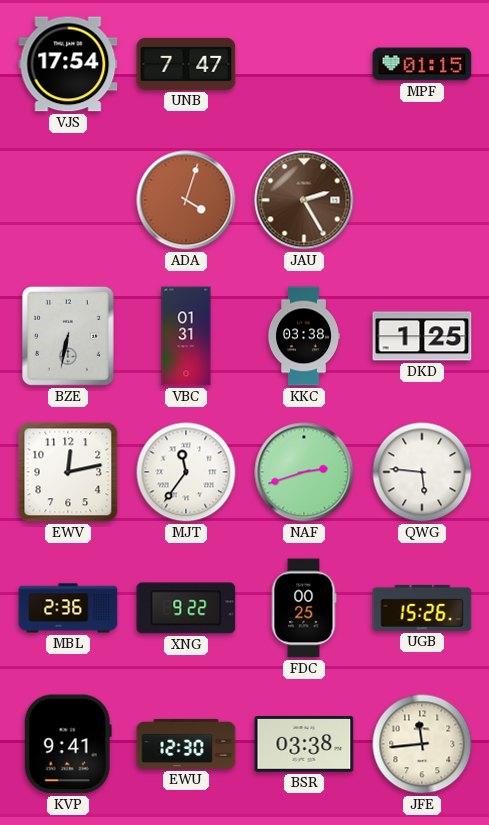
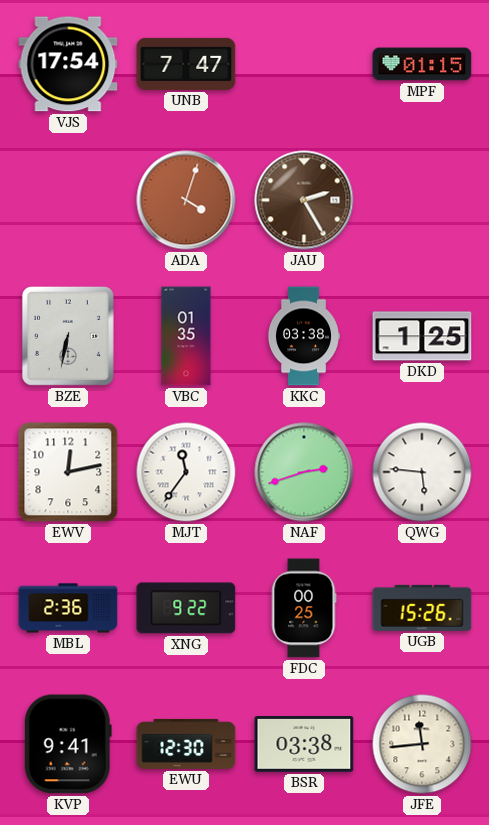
VBC: 01:31 -> 01:35
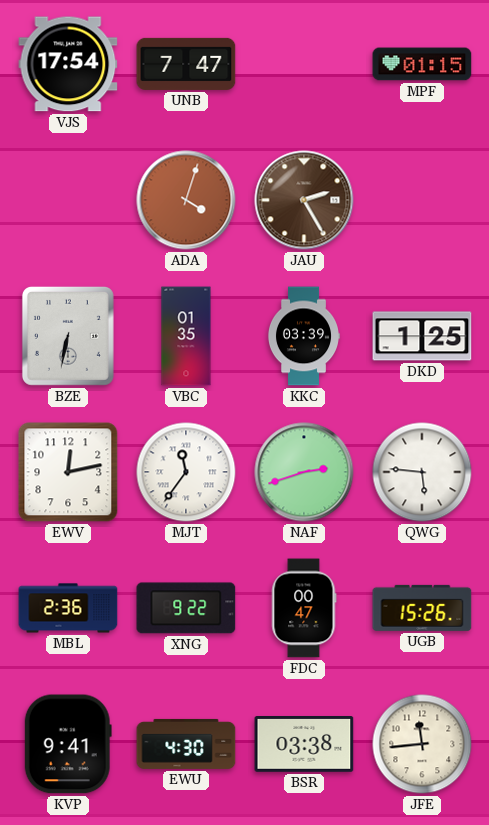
KKC: 03:38 -> 03:39
FDC: 00:25 -> 00:47
EWU: 12:30 -> 4:30
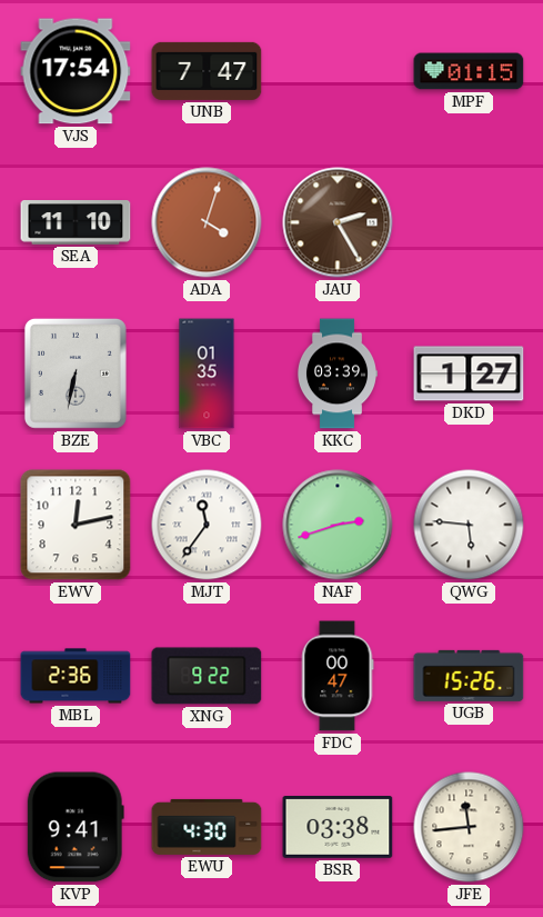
SEA: none -> 11:10
DKD: 1:25 -> 1:27
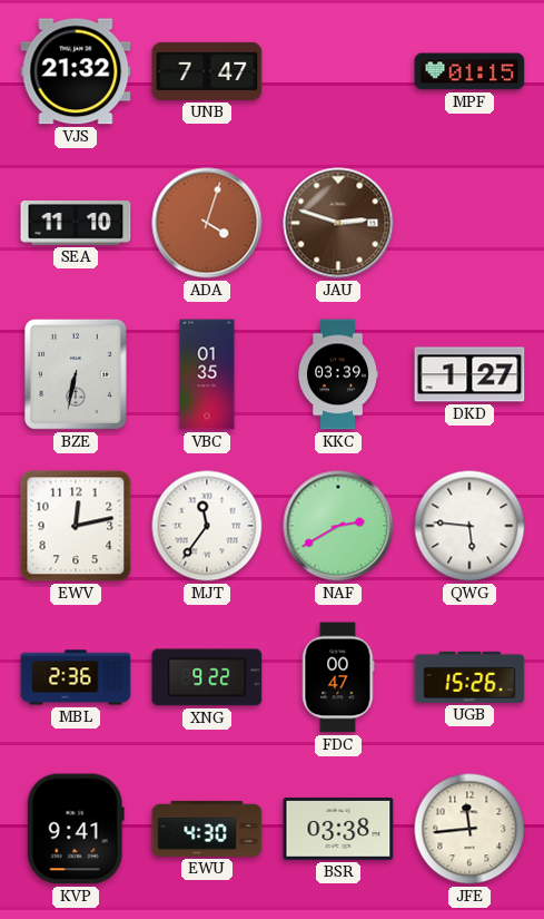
VJS: 17:54 -> 21:32
JAU: 2:25 -> 2:48
NAF: 2:42 -> 2:40
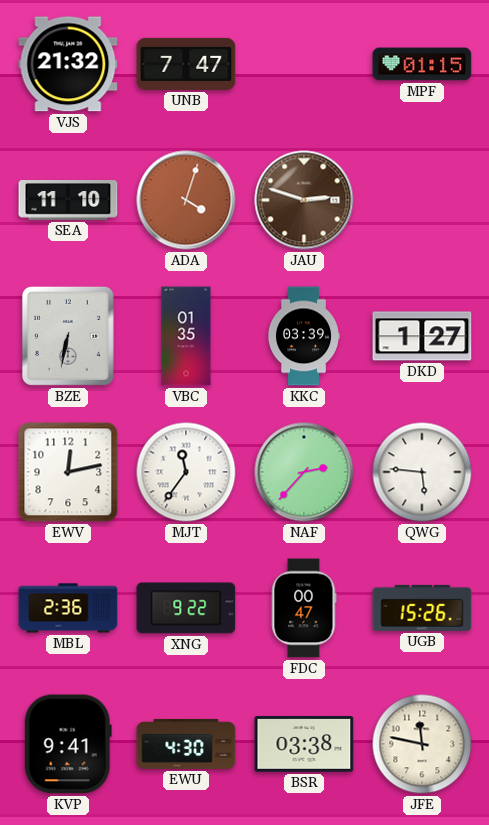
NAF: 2:40 -> 2:37
JFE: 11:44 -> 11:47
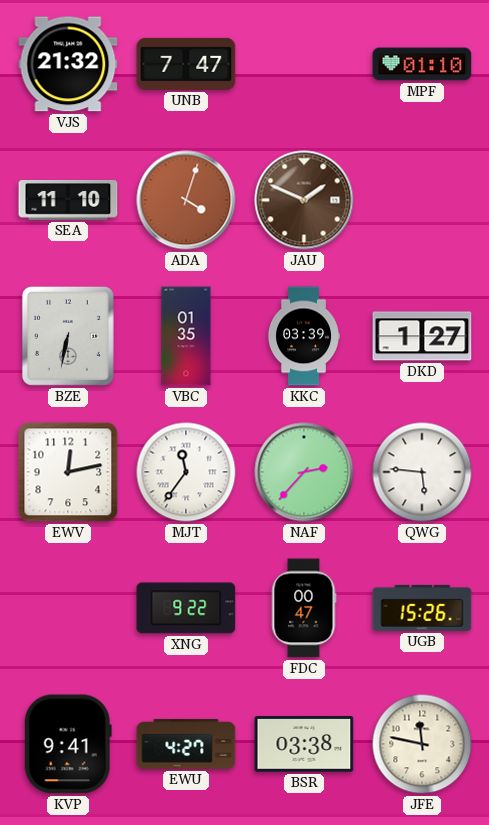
MPF: 01:15 -> 01:10
JAU: 2:48 -> 1:49
MBL: 2:36 -> none
EWU: 4:30 -> 4:27
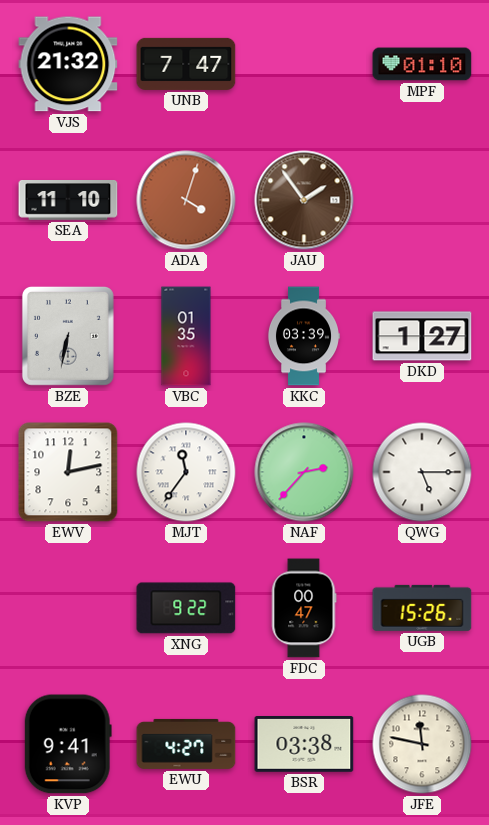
JAU: 1:49 -> 1:54
QWG: 5:46 -> 5:15
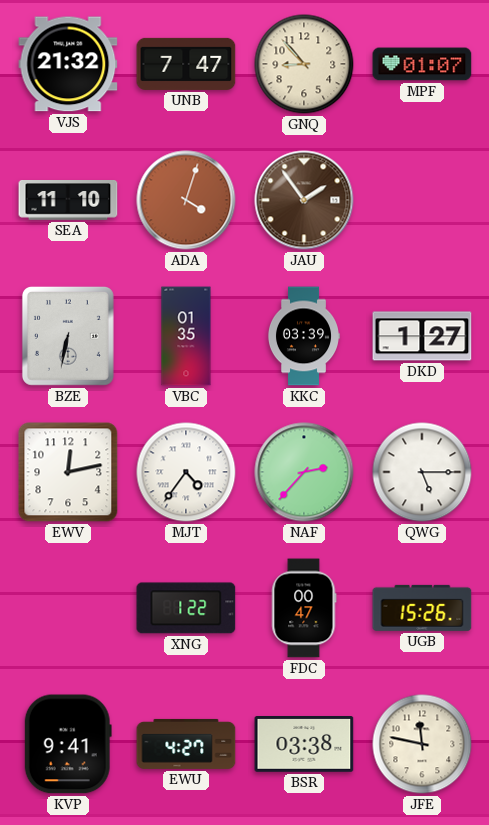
GNQ: none -> 8:53
MPF: 01:10 -> 01:07
MJT: 11:36 -> 4:36
XNG: 9:22 -> 1:22
